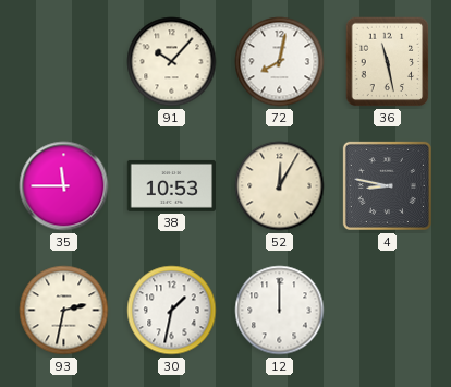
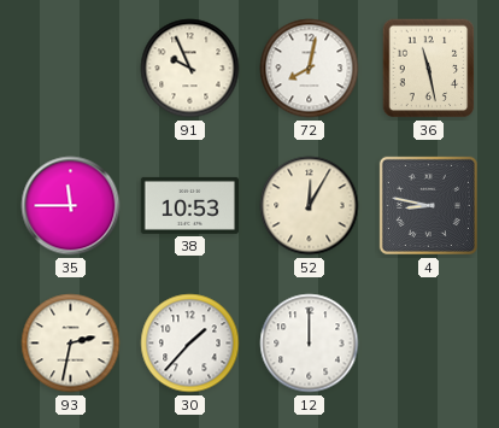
91: 10:07 -> 9:56
30: 1:32 -> 1:37
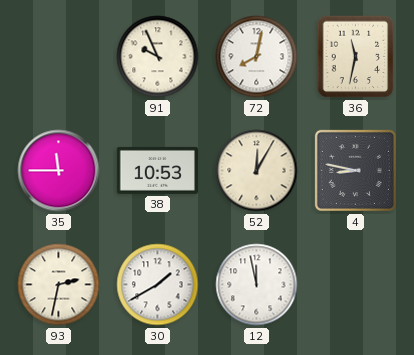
36: 11:28 -> 11:32
30: 1:37 -> 1:40
12: 12:00 -> 11:58
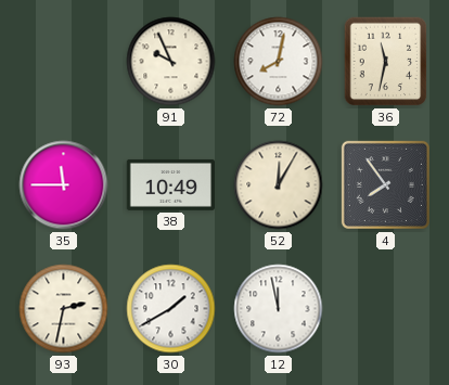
38: 10:53 -> 10:49
4: 8:47 -> 7:54
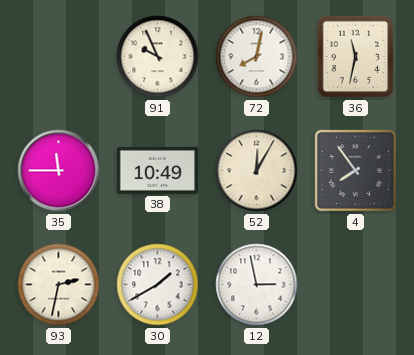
12: 11:58 -> 2:58
